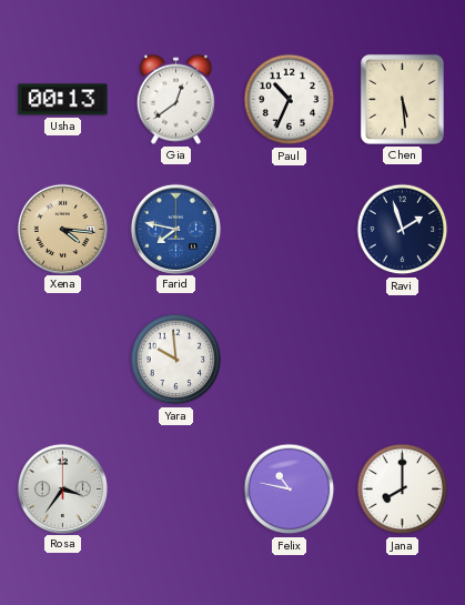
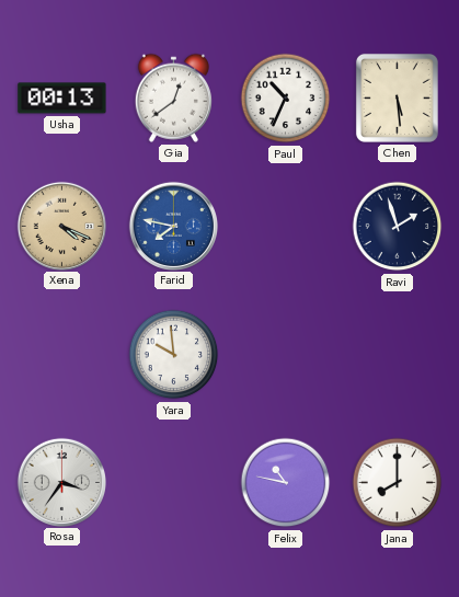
Xena: 4:16 -> 4:19
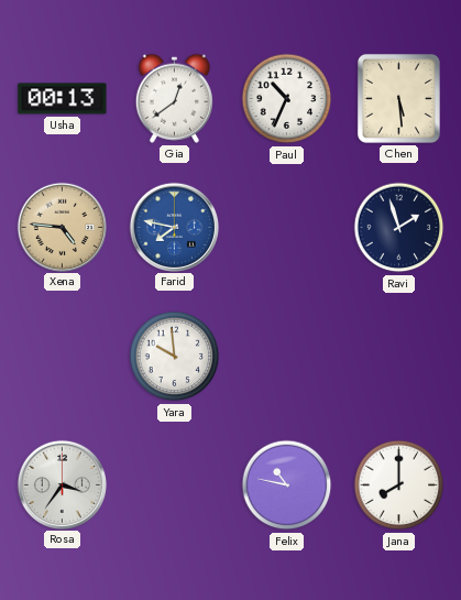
Xena: 4:19 -> 4:46
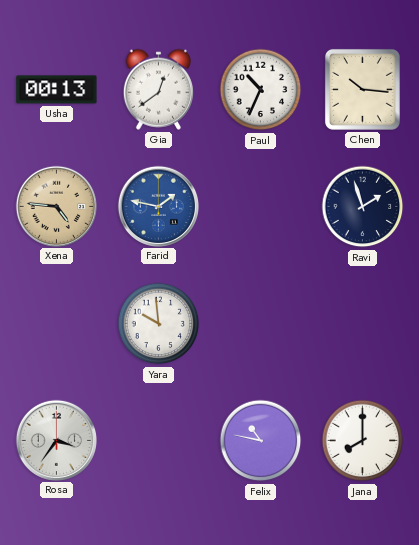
Chen: 5:29 -> 10:16
Farid: 7:47 -> 1:47
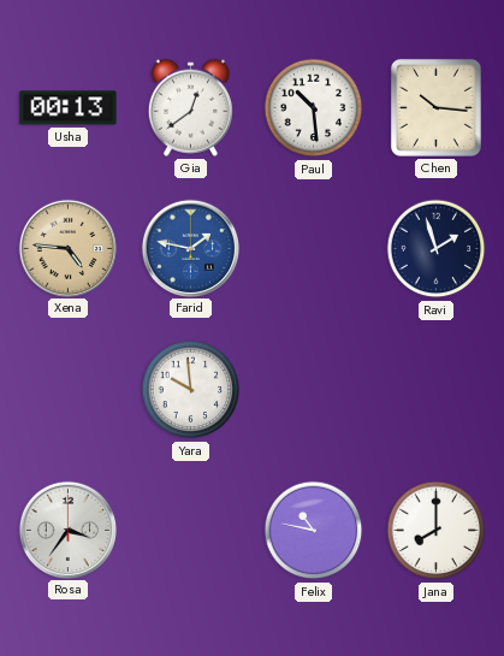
Paul: 10:34 -> 10:29
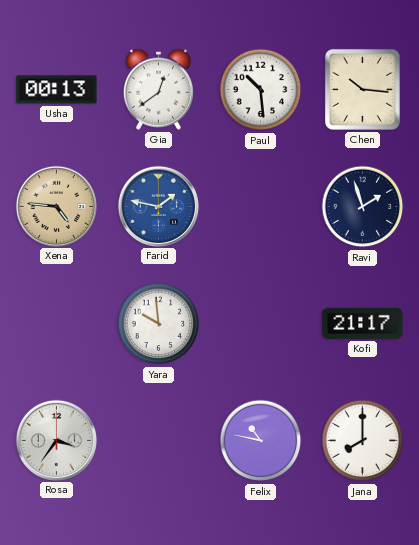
Kofi: none -> 21:17
